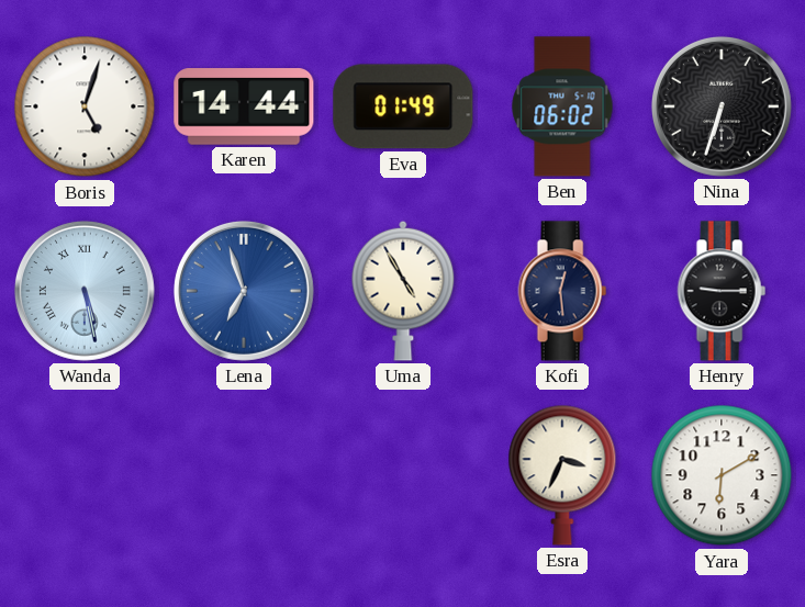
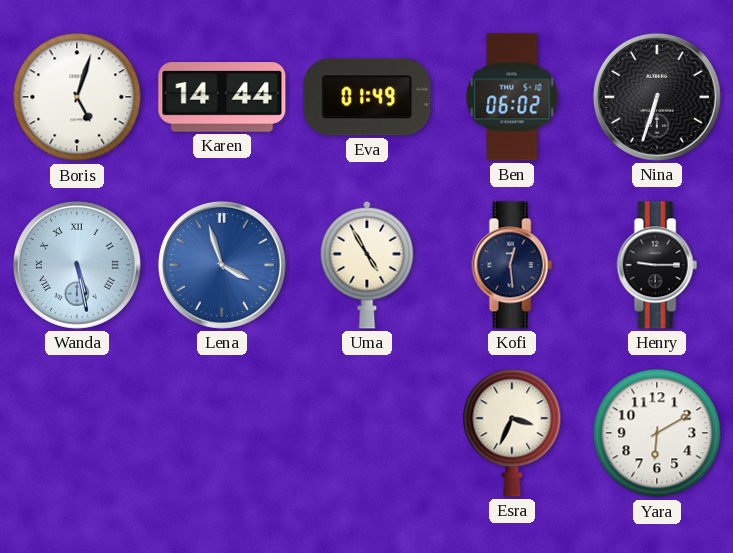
Lena: 6:57 -> 3:57
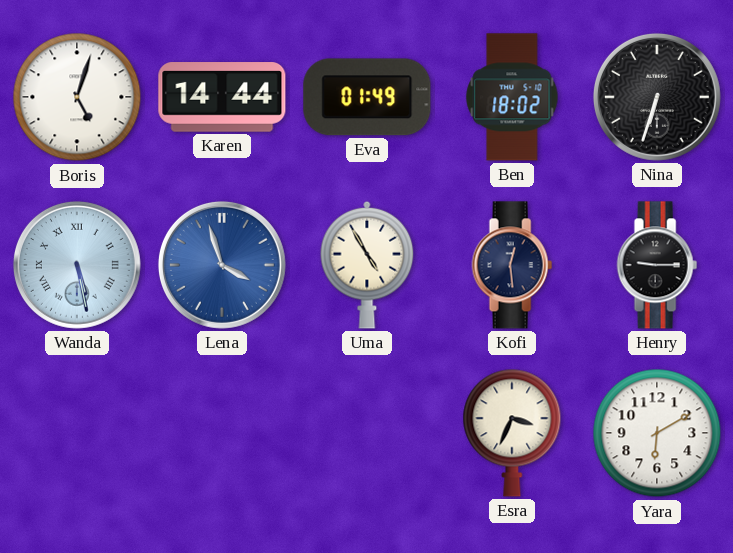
Ben: 06:02 -> 18:02
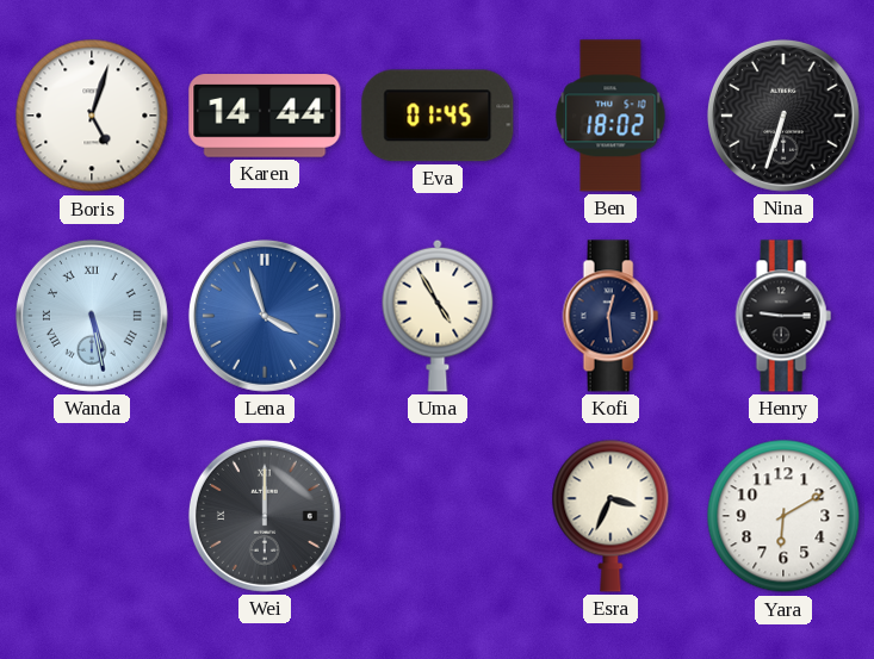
Eva: 01:49 -> 01:45
Wei: none -> 12:00
